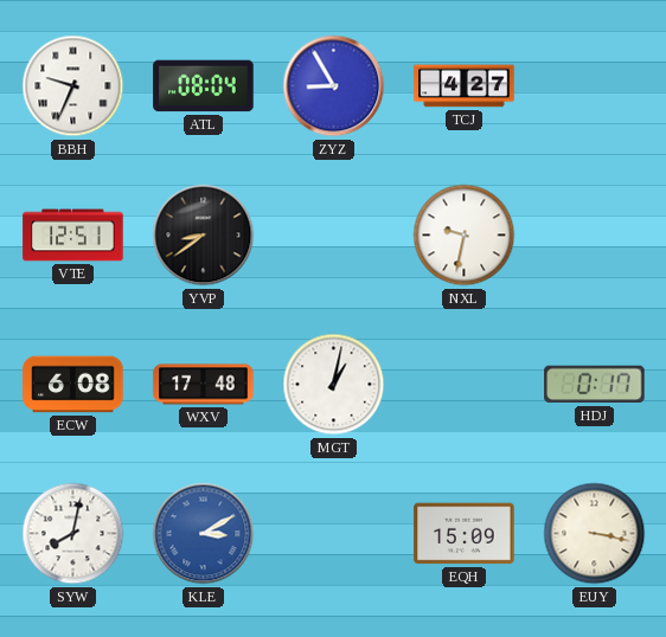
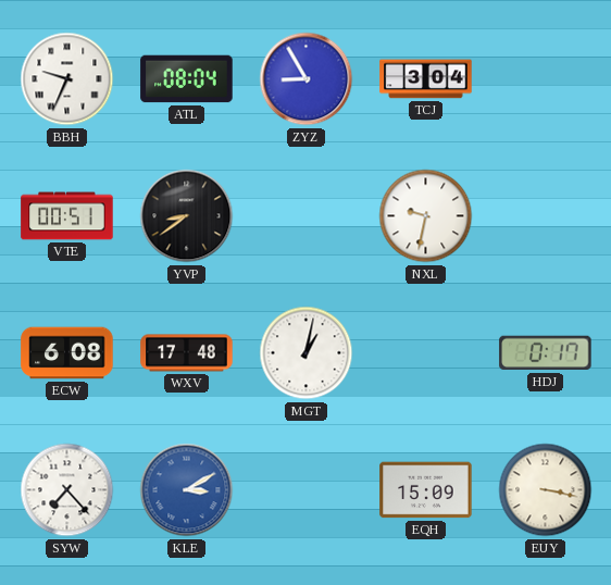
TCJ: 4:27 -> 3:04
VTE: 12:51 -> 00:51
SYW: 8:02 -> 7:23
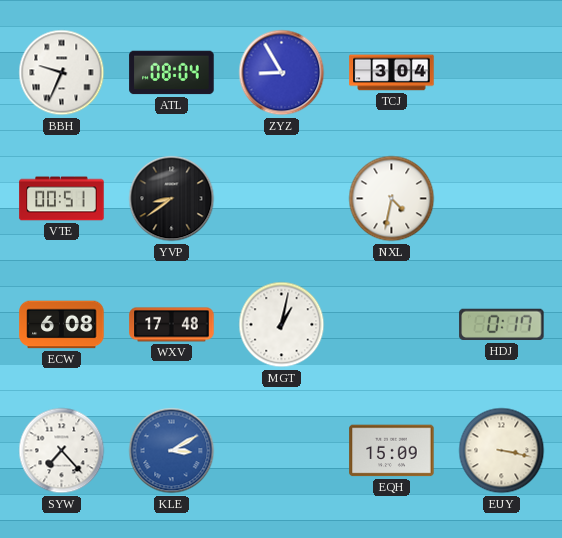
NXL: 9:32 -> 4:32
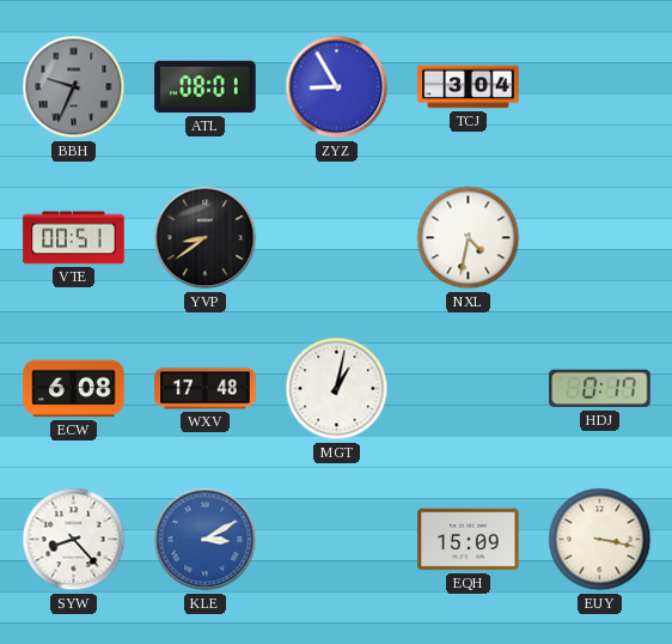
BBH dial: white -> grey
ATL: 08:04 -> 08:01
SYW: 7:23 -> 8:23
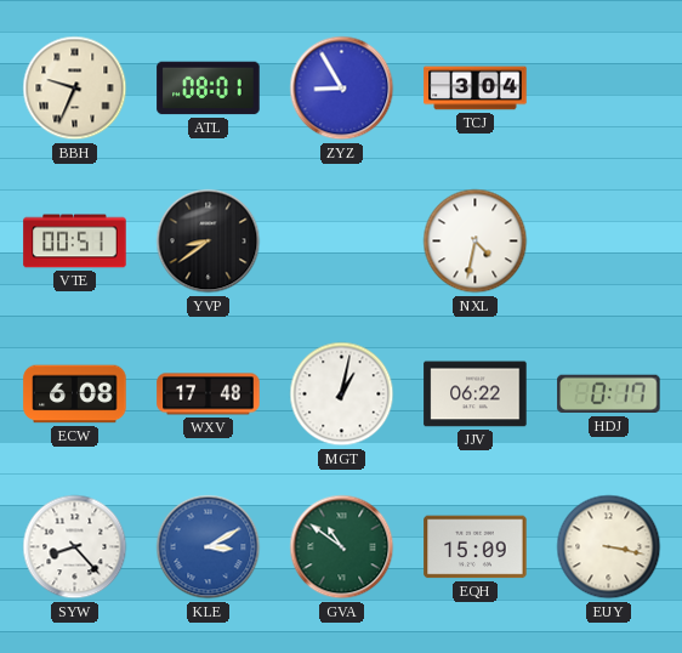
BBH dial: grey -> cream
JJV: none -> 06:22
GVA: none -> 10:51
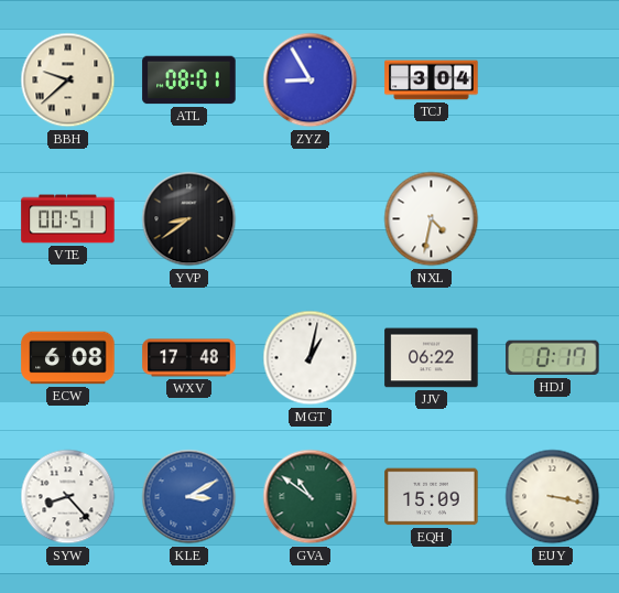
BBH: 9:34 -> 9:38
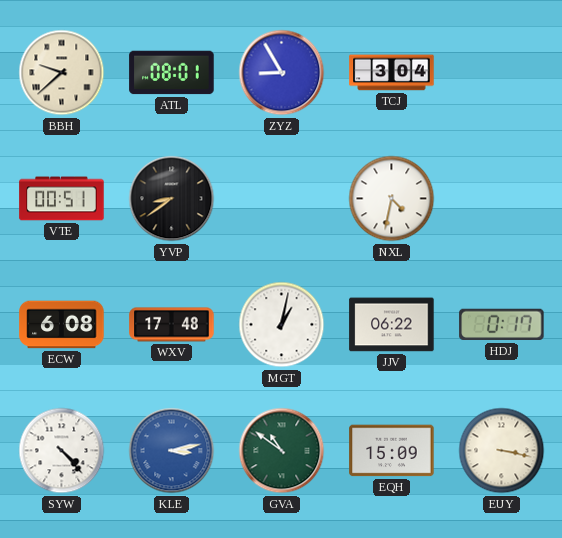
SYW: 8:23 -> 4:23
KLE: 3:10 -> 3:13
